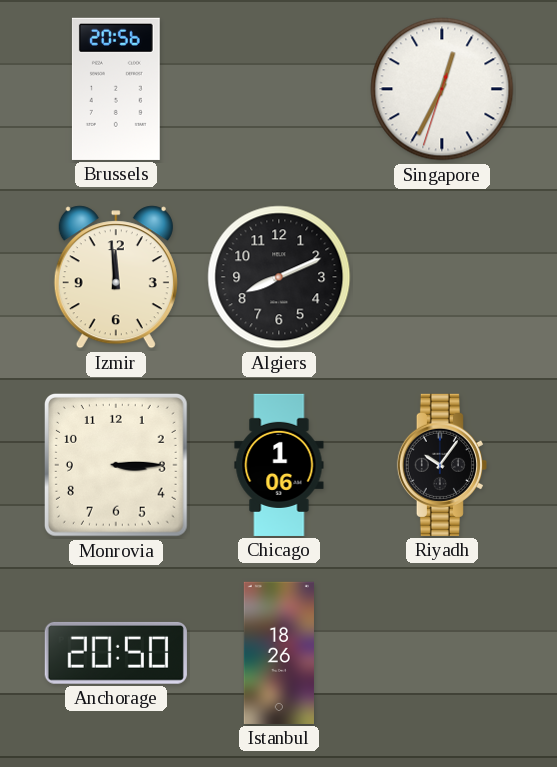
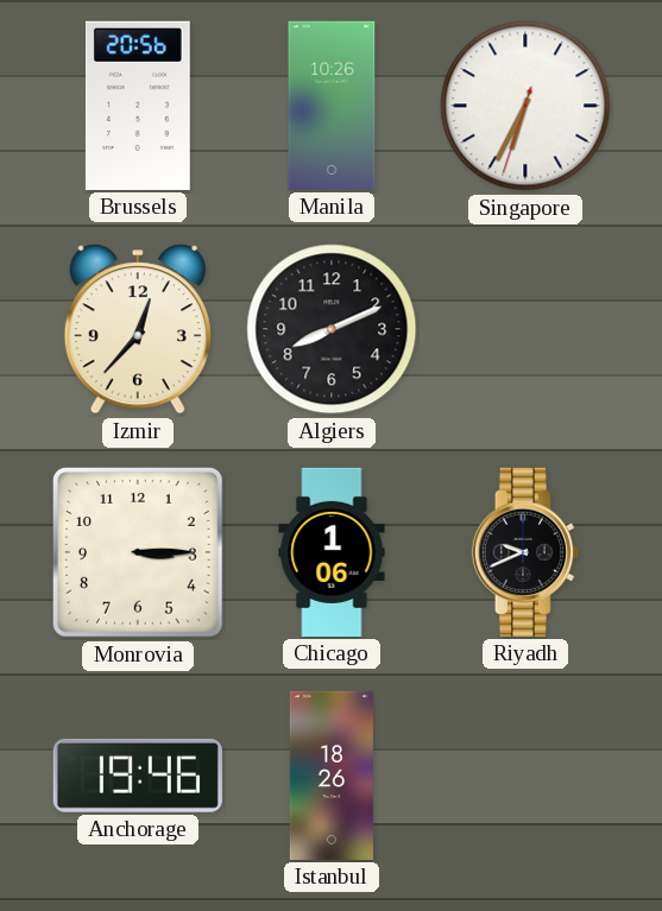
Manila: none -> 10:26
Singapore: 12:34 -> 6:34
Izmir: 11:59 -> 12:37
Riyadh: 10:06 -> 9:41
Anchorage: 20:50 -> 19:46
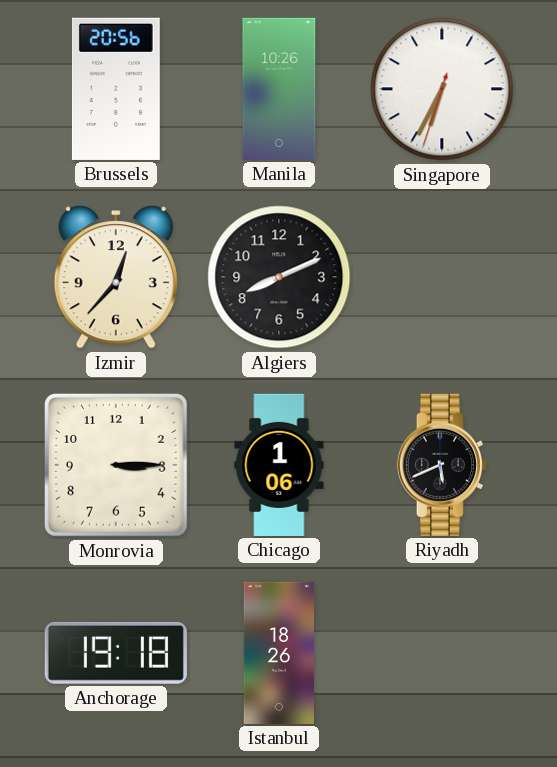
Riyadh: 9:41 -> 5:41
Anchorage: 19:46 -> 19:18
